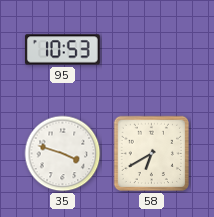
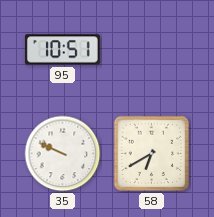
95: 10:53 -> 10:51
35: 3:48 -> 9:49
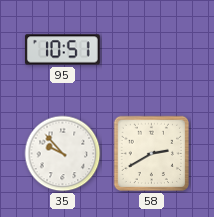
35: 9:49 -> 9:53
58: 6:40 -> 2:40
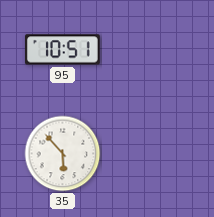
35: 9:53 -> 5:53
58: 2:40 -> none
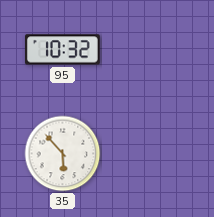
95: 10:51 -> 10:32
